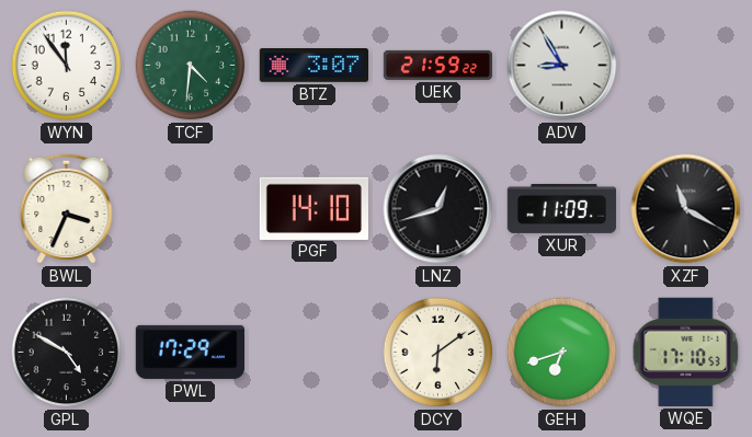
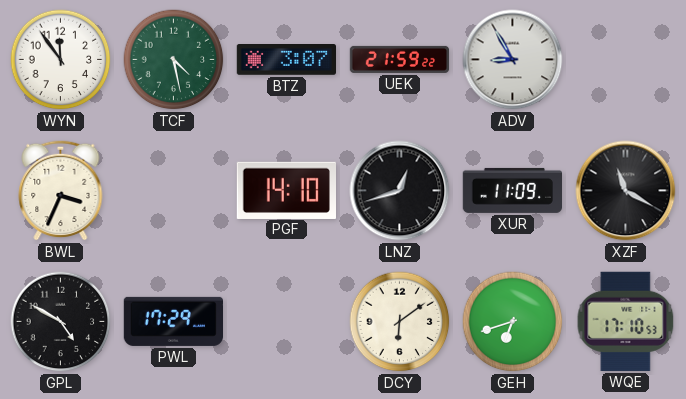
TCF: 4:31 -> 4:28
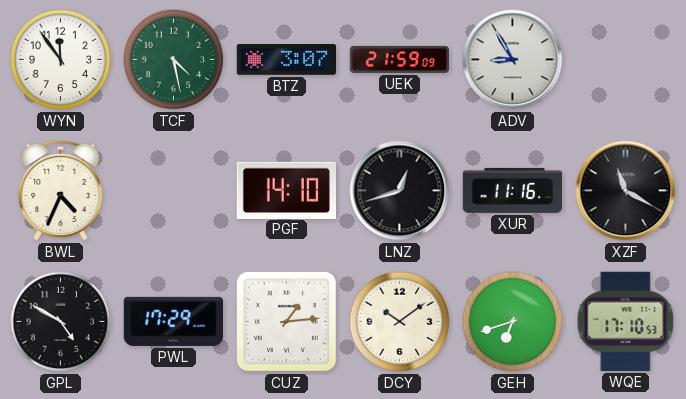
UEK: 21:59:22 -> 21:59:09
BWL: 3:34 -> 4:34
XUR: 11:09 -> 11:16
CUZ: none -> 1:14
DCY: 6:09 -> 10:09
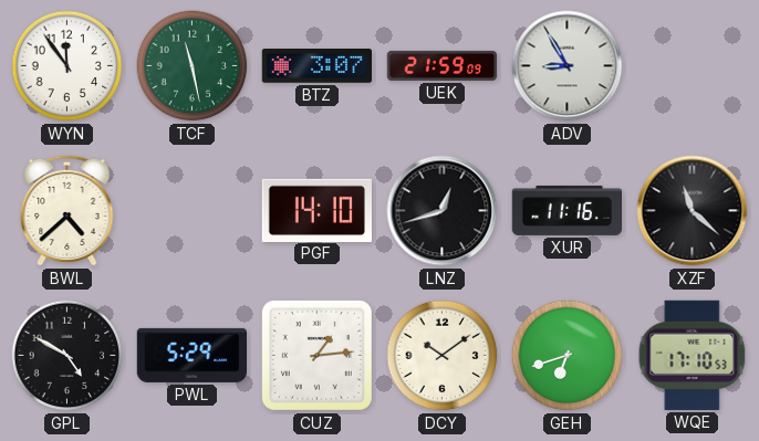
TCF: 4:28 -> 11:28
BWL: 4:34 -> 4:38
XZF: 11:20 -> 11:22
PWL: 17:29 -> 5:29
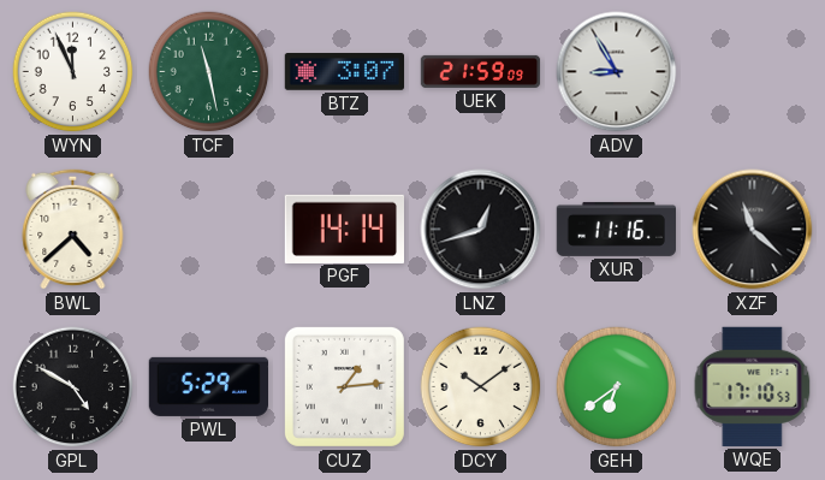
WYN: 11:54 -> 11:56
PGF: 14:10 -> 14:14
GEH: 6:42 -> 6:39
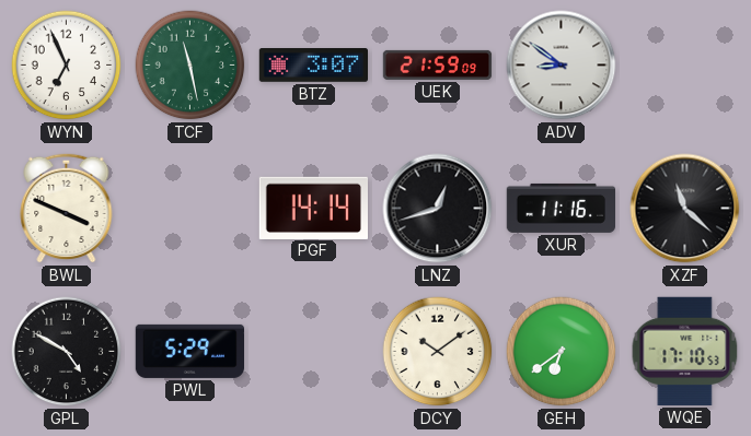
WYN: 11:56 -> 6:56
ADV: 8:55 -> 8:51
BWL: 4:38 -> 3:49
CUZ: 1:14 -> none
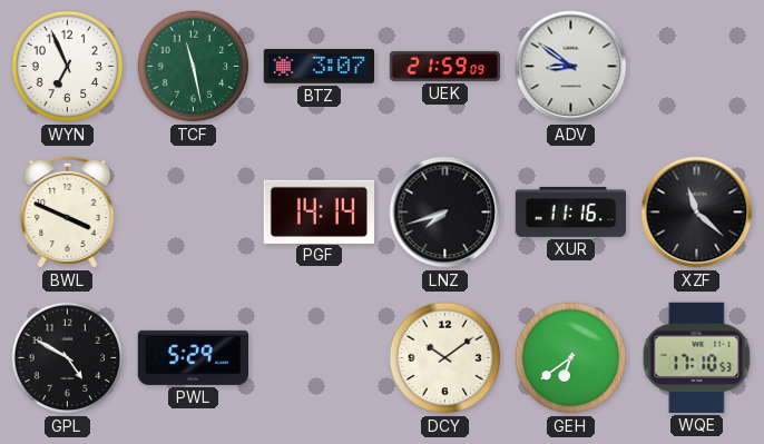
LNZ: 12:42 -> 7:42
